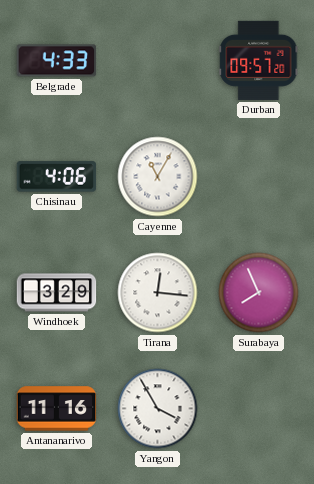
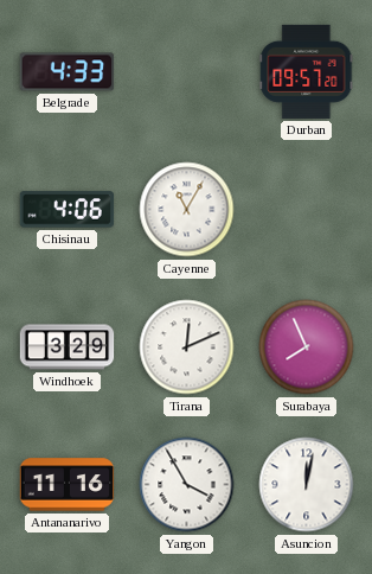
Tirana: 12:16 -> 12:11
Asuncion: none -> 12:02
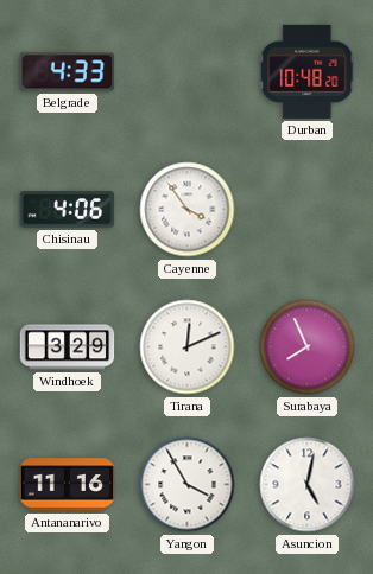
Durban: 09:57 -> 10:48
Cayenne: 11:05 -> 3:54
Asuncion: 12:02 -> 5:02
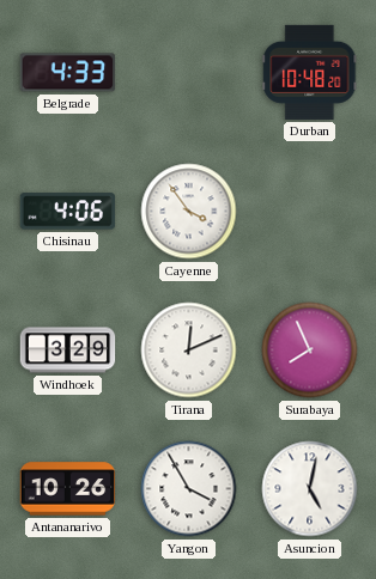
Antananarivo: 11:16 -> 10:26
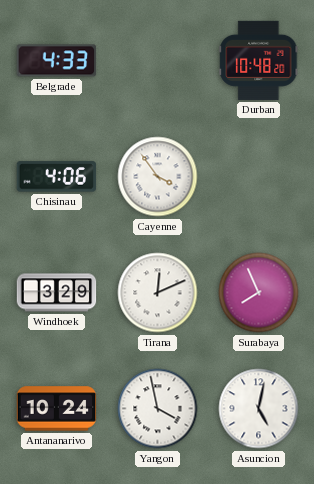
Antananarivo: 10:26 -> 10:24
Yangon: 3:55 -> 3:58
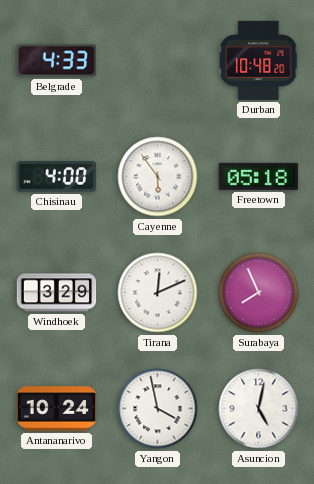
Chisinau: 4:06 -> 4:00
Cayenne: 3:54 -> 5:54
Freetown: none -> 05:18
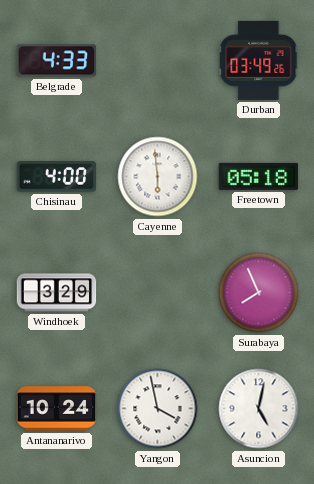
Durban: 10:48 -> 03:49
Cayenne: 5:54 -> 5:59
Tirana: 12:11 -> none
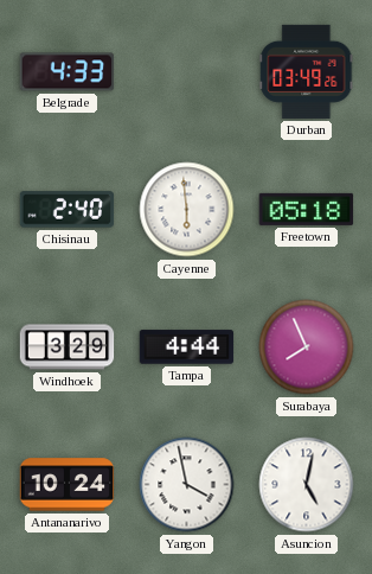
Chisinau: 4:00 -> 2:40
Tampa: none -> 4:44
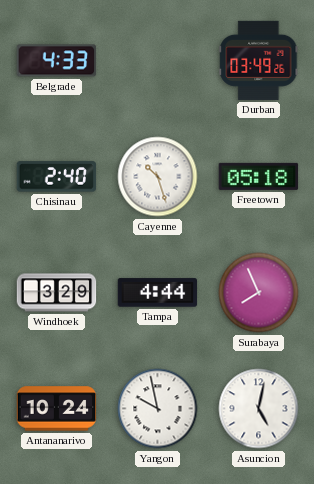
Cayenne: 5:59 -> 10:27
Yangon: 3:58 -> 9:58
